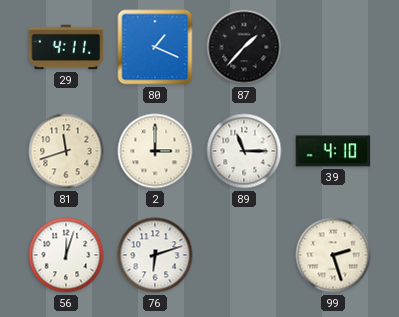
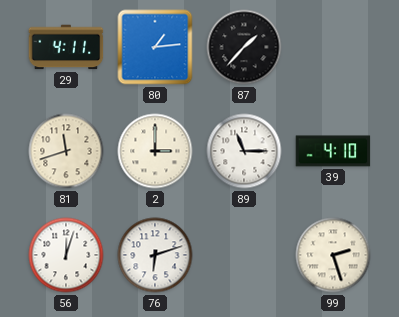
80: 1:19 -> 1:14
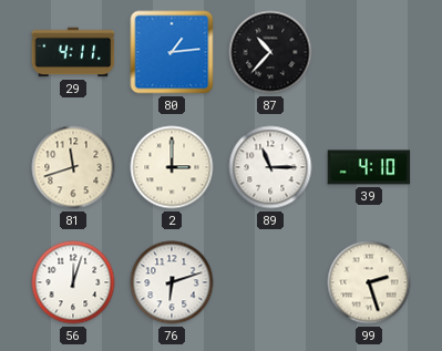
87: 1:37 -> 10:37
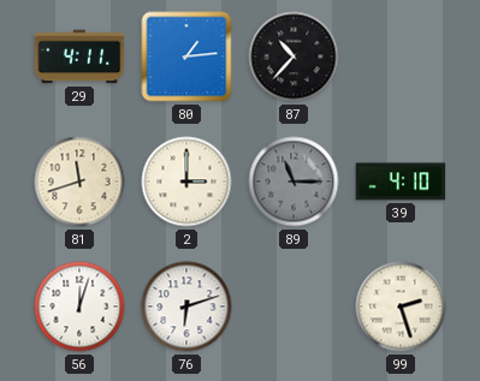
89 dial: white -> grey
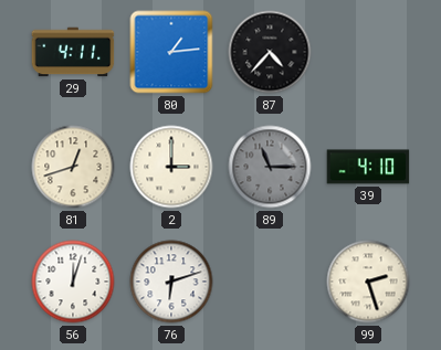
87: 10:37 -> 4:37
81: 11:42 -> 12:42
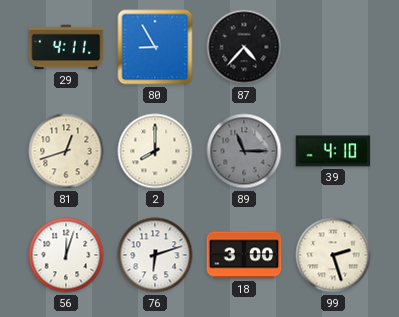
80: 1:14 -> 8:55
2: 3:00 -> 8:00
18: none -> 3:00
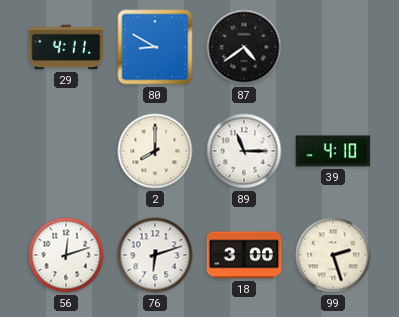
80: 8:55 -> 8:50
87: 4:37 -> 4:39
81: 12:42 -> none
89 dial: grey -> white
56: 12:03 -> 12:12
